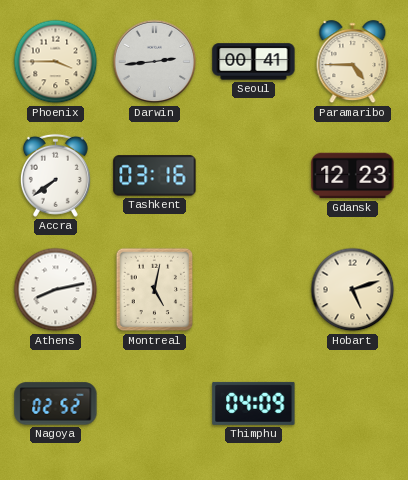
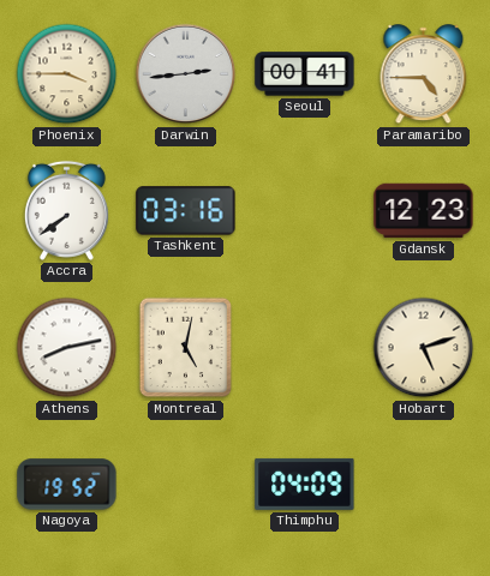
Nagoya: 02:52 -> 19:52
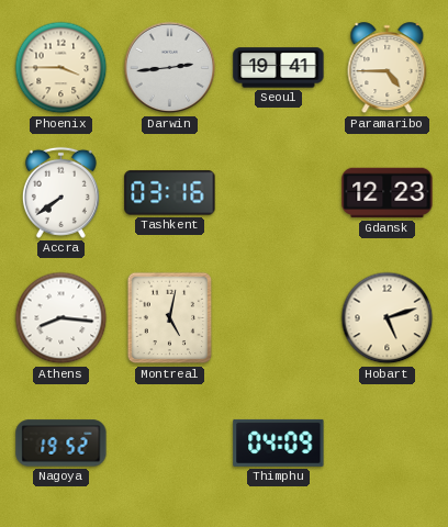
Seoul: 00:41 -> 19:41
Athens: 8:13 -> 8:16
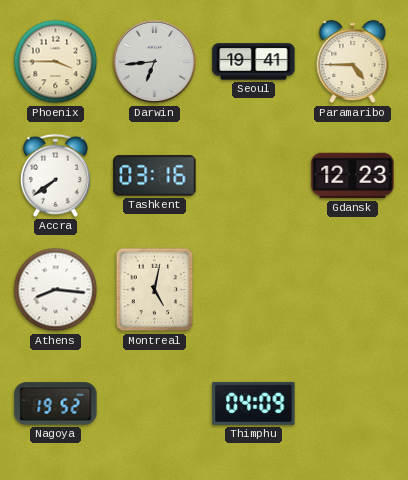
Darwin: 2:44 -> 6:44
Hobart: 5:12 -> none
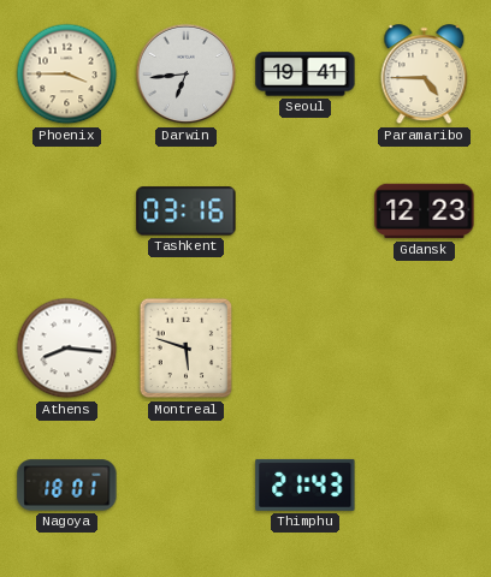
Accra: 7:39 -> none
Montreal: 5:02 -> 5:48
Nagoya: 19:52 -> 18:01
Thimphu: 04:09 -> 21:43
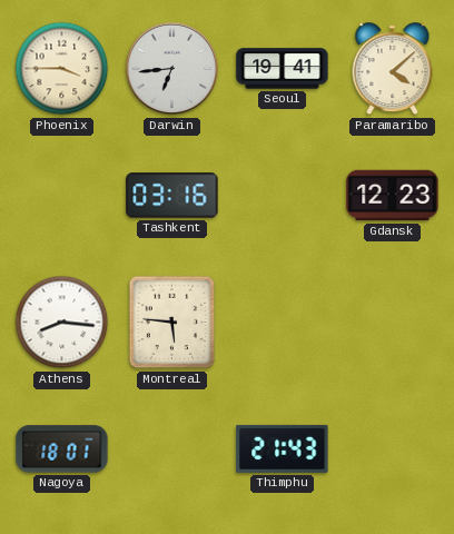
Paramaribo: 4:45 -> 4:08
Montreal: 5:48 -> 5:46
